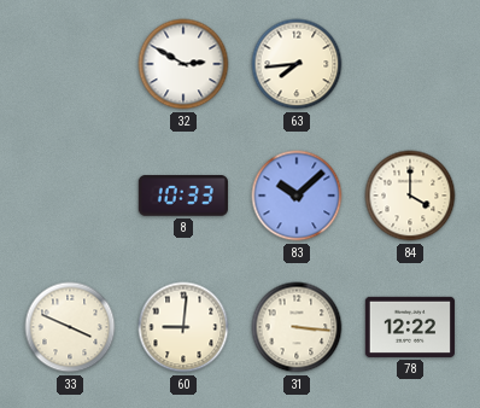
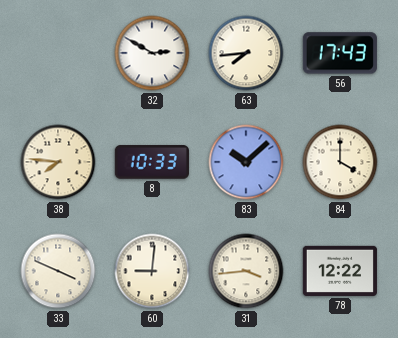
56: none -> 17:43
38: none -> 7:46
31: 3:16 -> 3:44
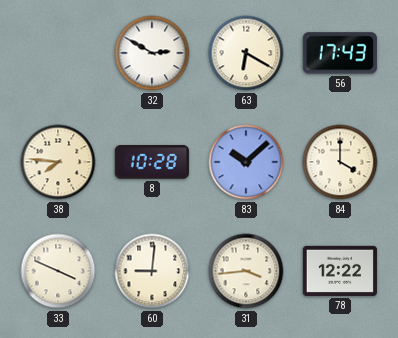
63: 7:44 -> 6:20
8: 10:33 -> 10:28
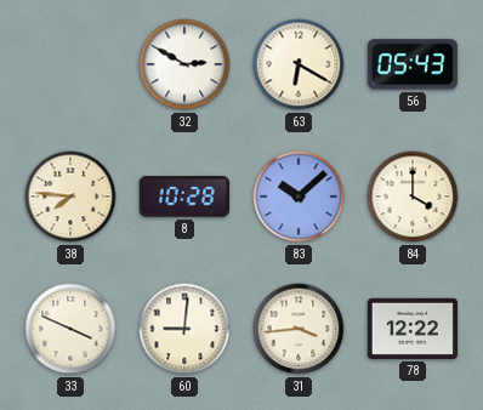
56: 17:43 -> 05:43
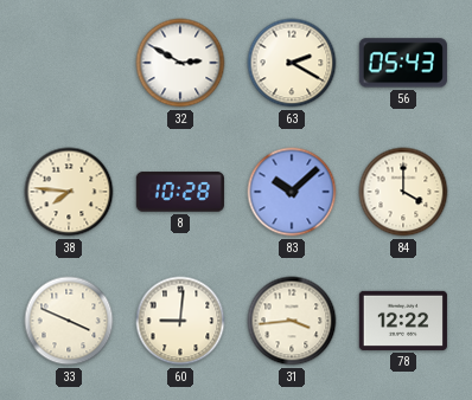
63: 6:20 -> 2:20
